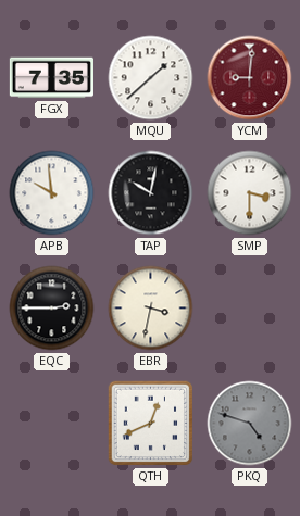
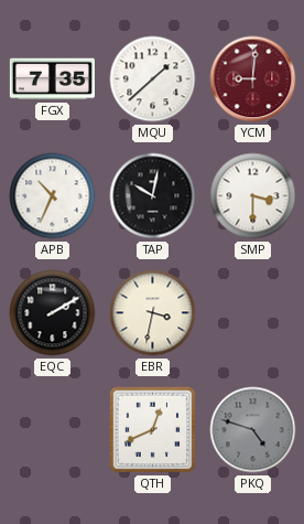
APB: 9:59 -> 10:34
EQC: 2:45 -> 2:10
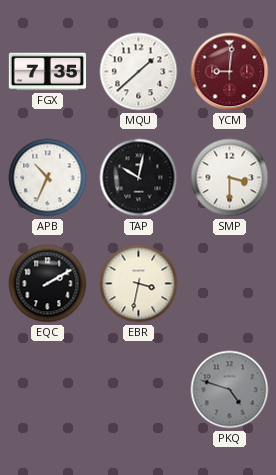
QTH: 12:41 -> none
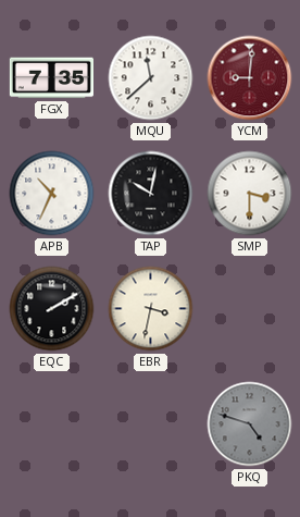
MQU: 1:38 -> 11:38
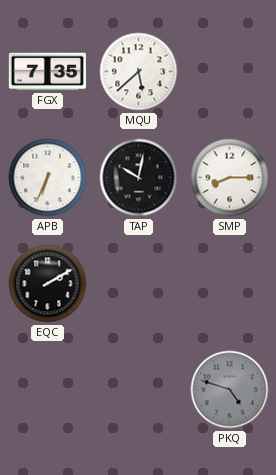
MQU: 11:38 -> 5:38
YCM: 9:01 -> none
APB: 10:34 -> 6:34
SMP: 3:30 -> 8:15
EBR: 3:32 -> none
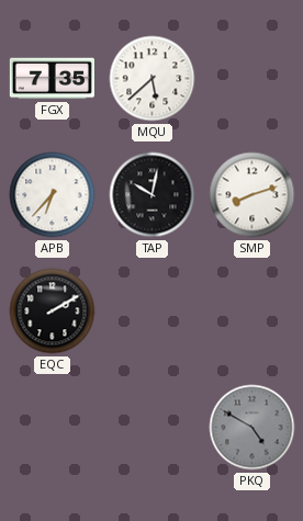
APB: 6:34 -> 6:37
SMP: 8:15 -> 8:12
PKQ: 4:48 -> 4:50
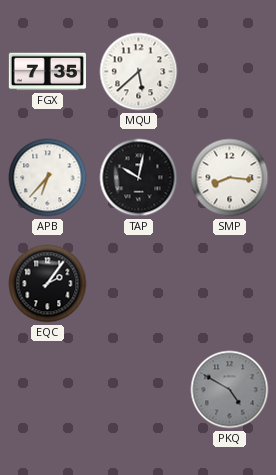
SMP: 8:12 -> 8:16
EQC: 2:10 -> 2:06
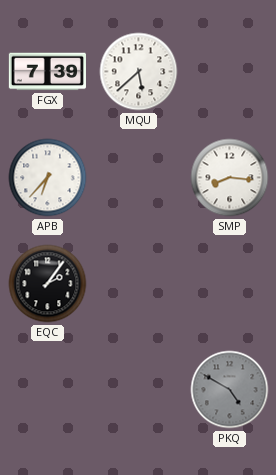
FGX: 7:35 -> 7:39
TAP: 10:02 -> none
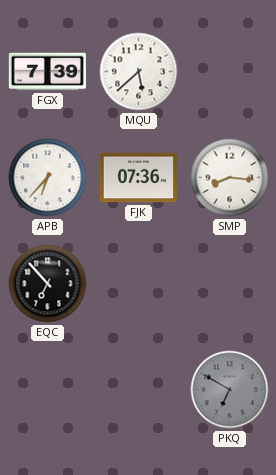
FJK: none -> 07:36
EQC: 2:06 -> 6:53
PKQ: 4:50 -> 6:50
